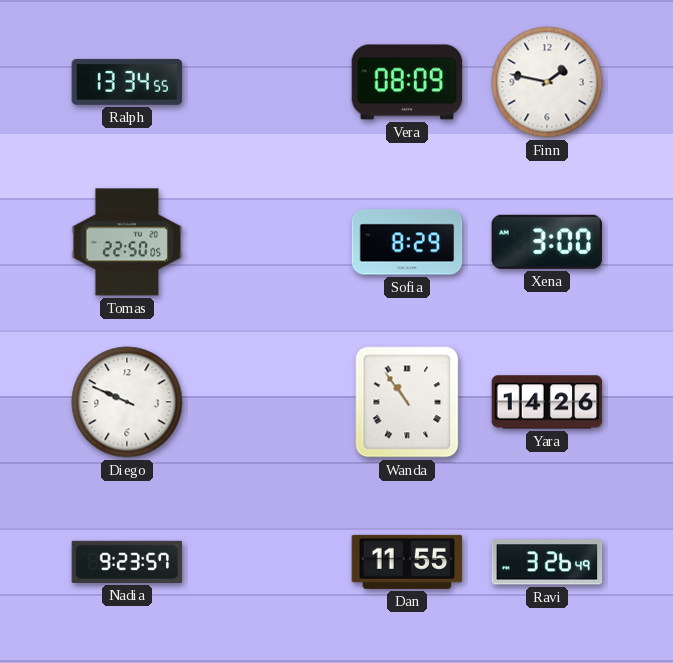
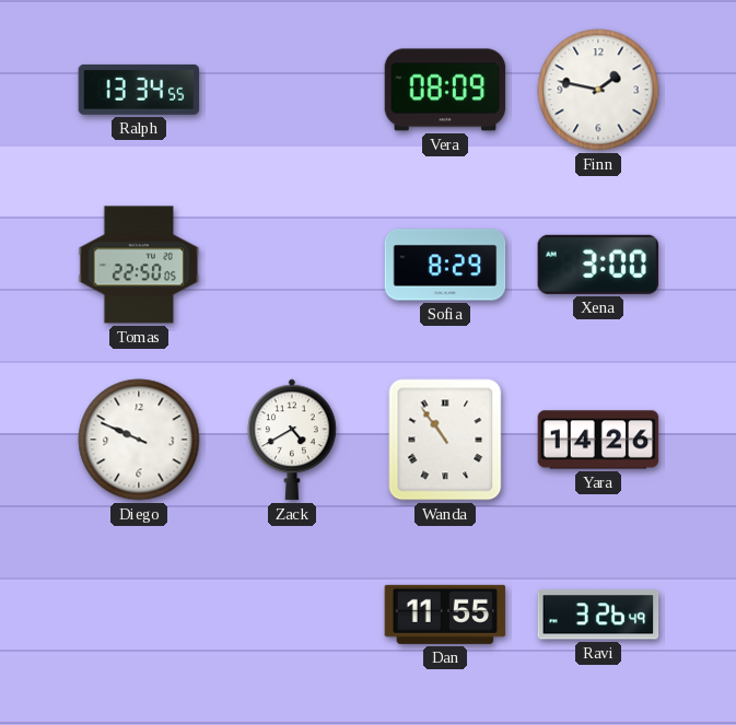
Zack: none -> 4:40
Nadia: 9:23 -> none
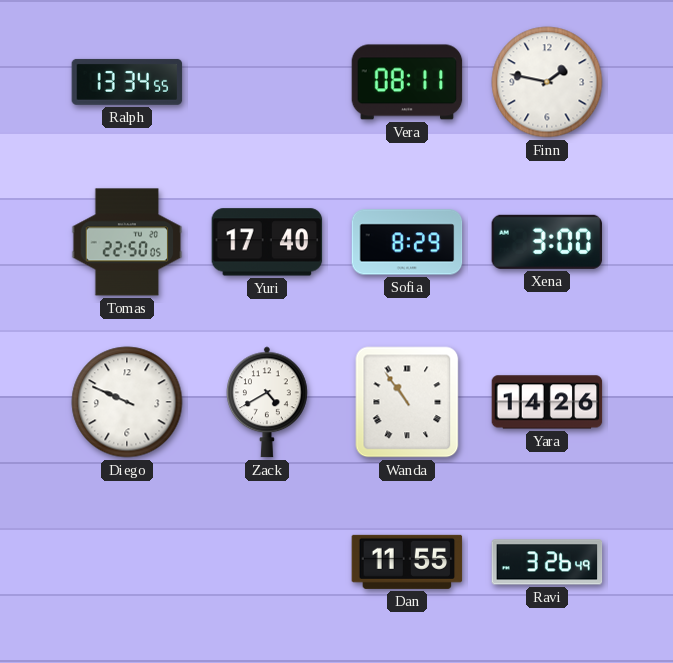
Vera: 08:09 -> 08:11
Yuri: none -> 17:40
